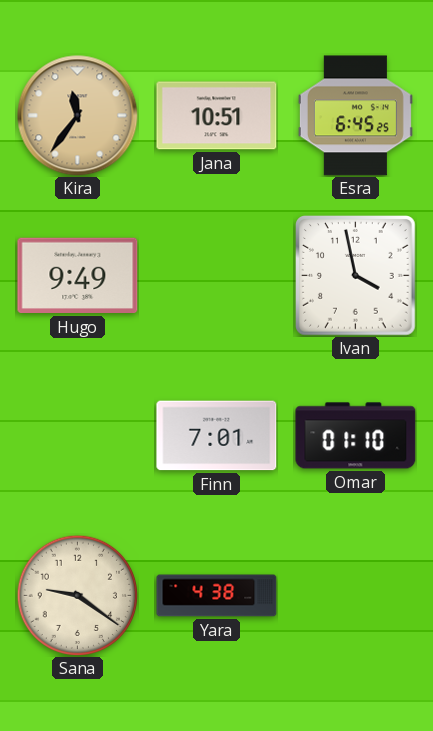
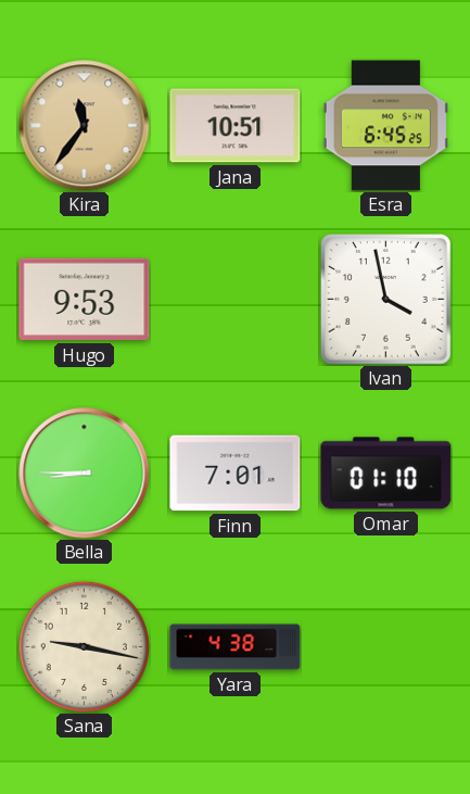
Hugo: 9:49 -> 9:53
Bella: none -> 8:45
Sana: 9:21 -> 9:17
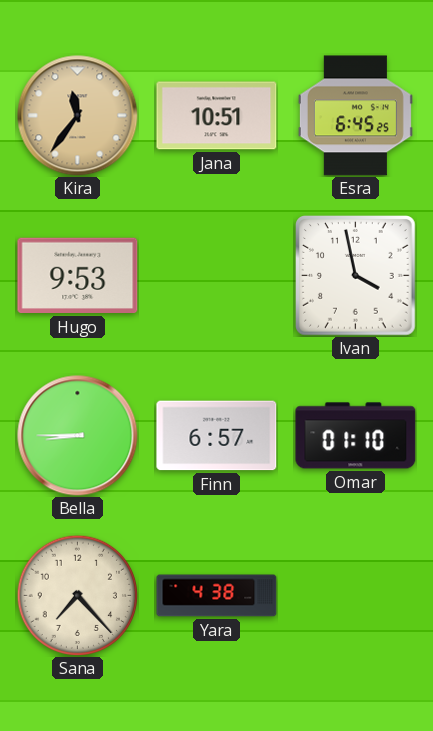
Finn: 7:01 -> 6:57
Sana: 9:17 -> 7:23
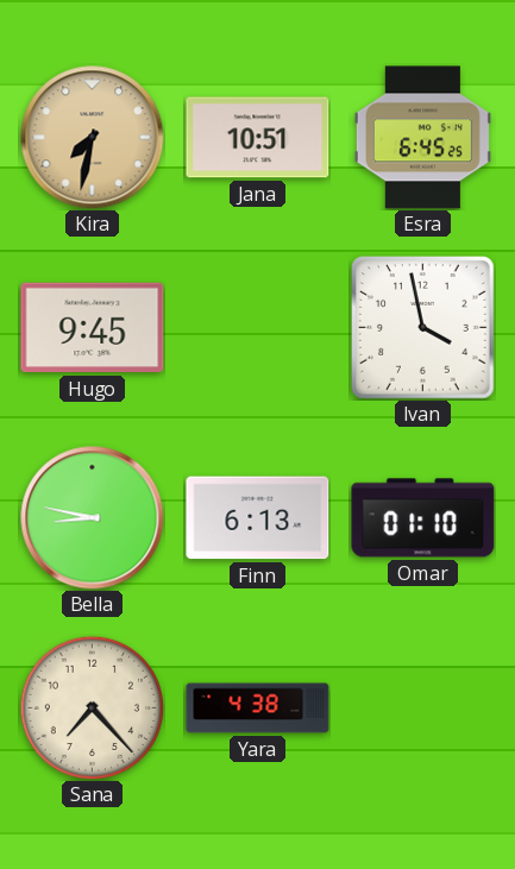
Kira: 11:36 -> 7:32
Hugo: 9:53 -> 9:45
Bella: 8:45 -> 8:47
Finn: 6:57 -> 6:13
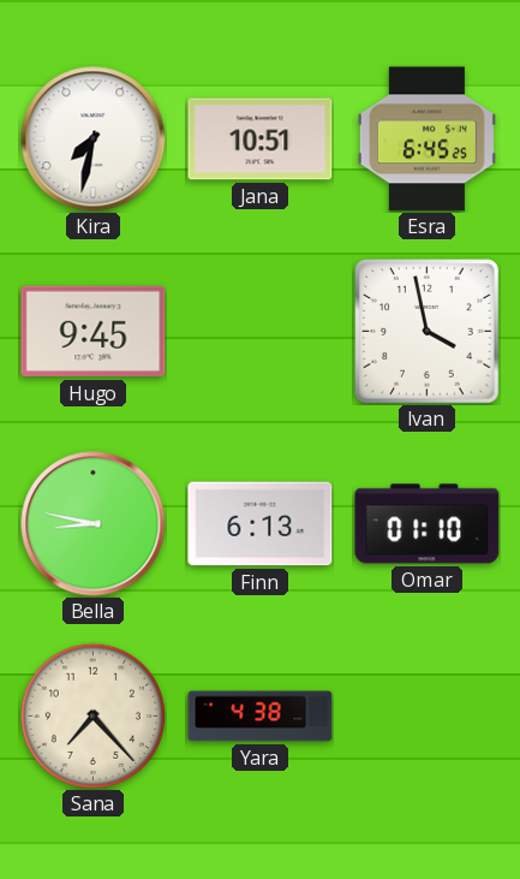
Kira dial: champagne -> white
